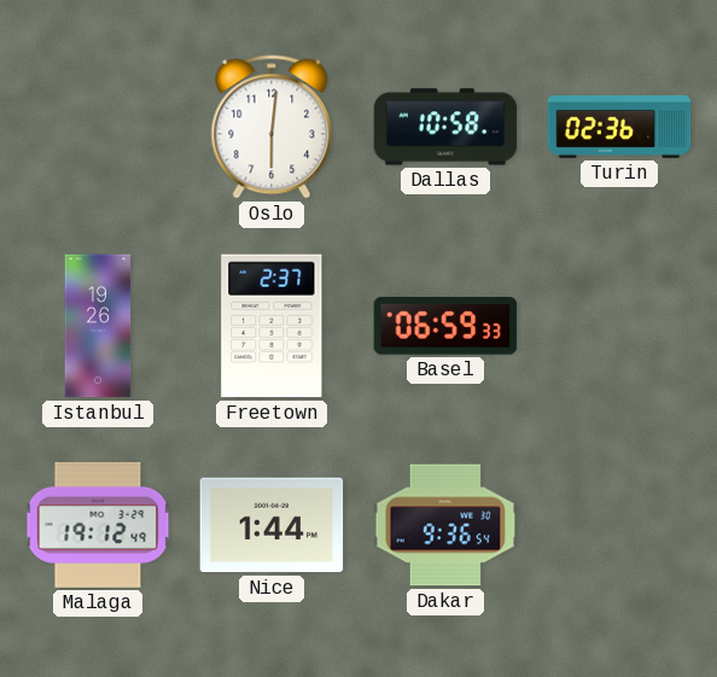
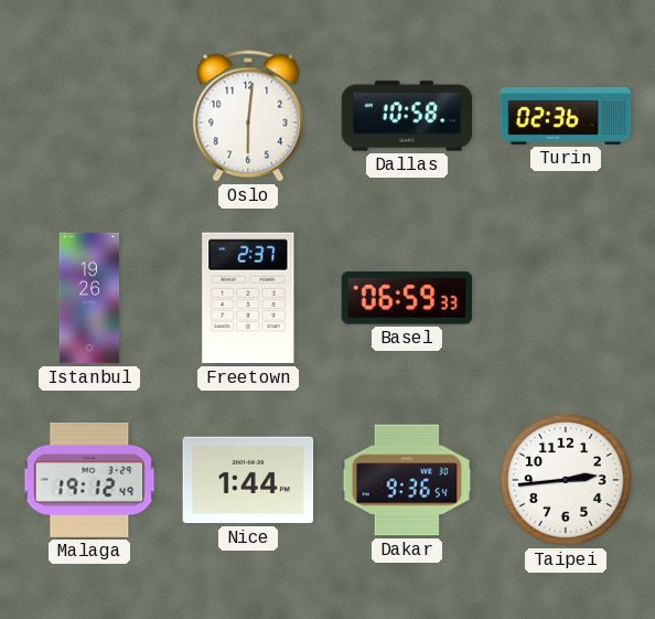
Taipei: none -> 2:44
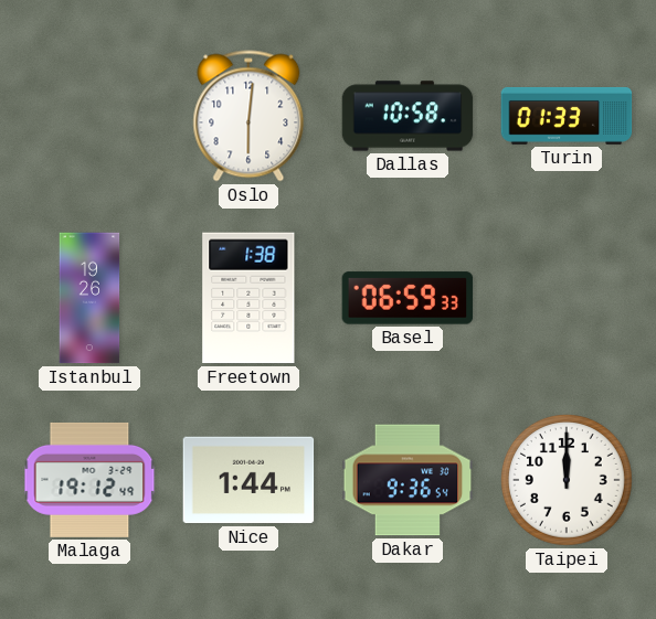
Turin: 02:36 -> 01:33
Freetown: 2:37 -> 1:38
Taipei: 2:44 -> 12:00
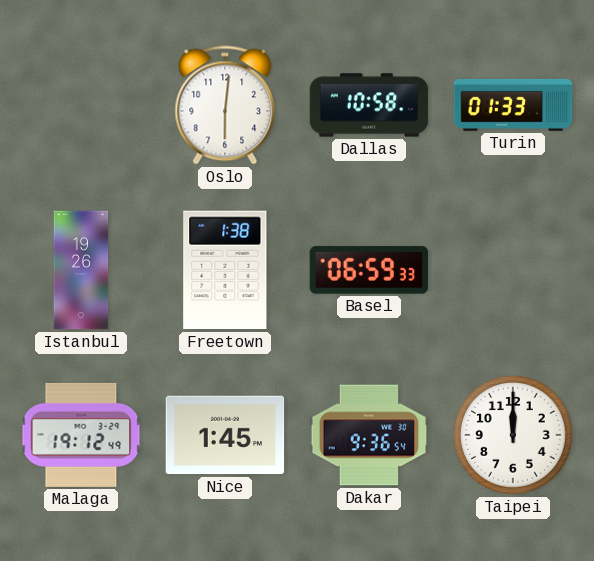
Nice: 1:44 -> 1:45
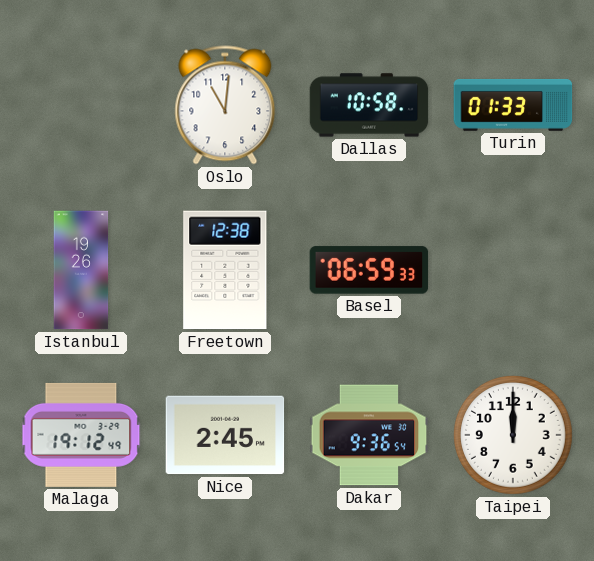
Oslo: 6:01 -> 11:01
Freetown: 1:38 -> 12:38
Nice: 1:45 -> 2:45
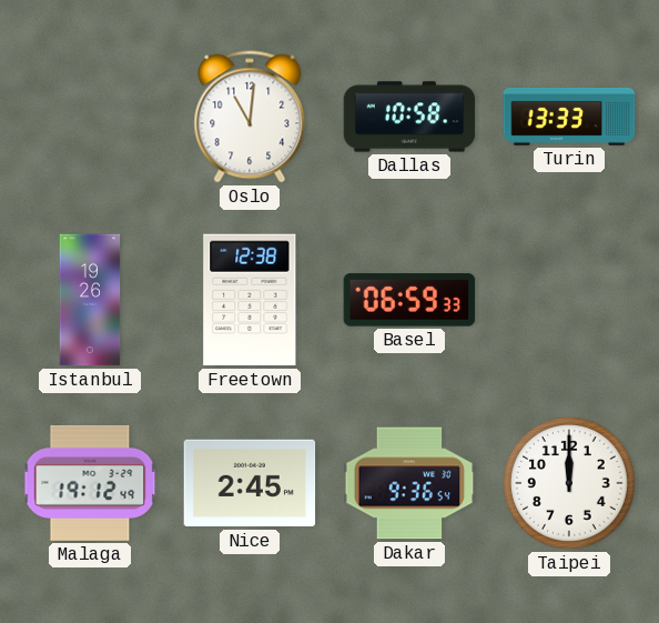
Turin: 01:33 -> 13:33
